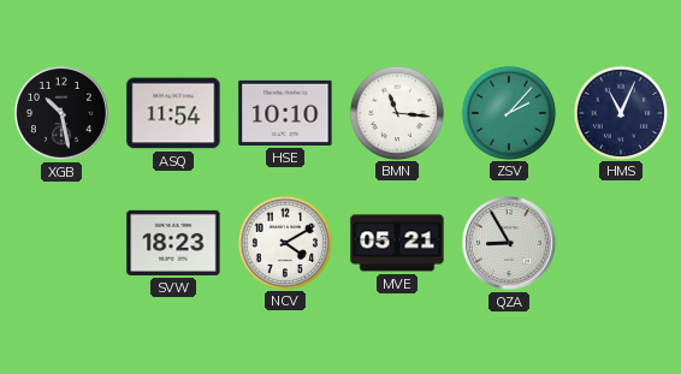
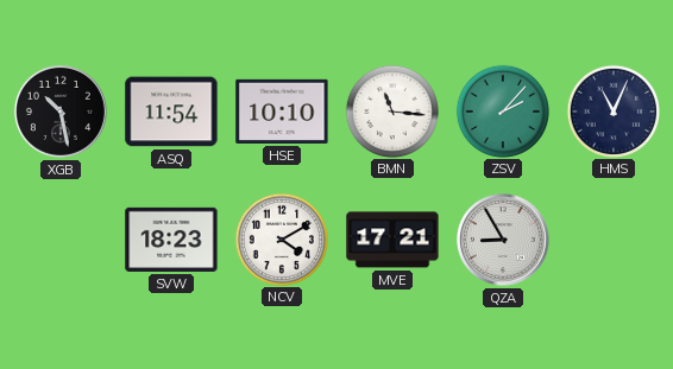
MVE: 05:21 -> 17:21
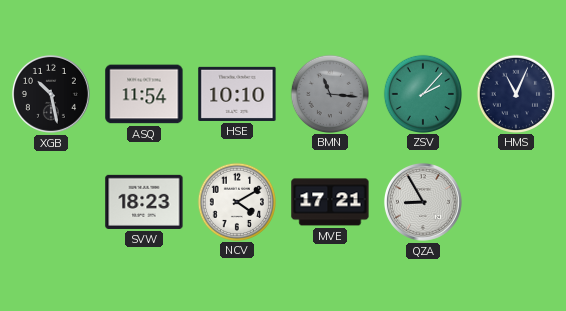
BMN dial: white -> grey
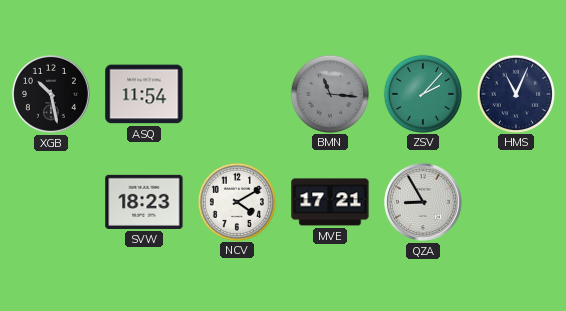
HSE: 10:10 -> none
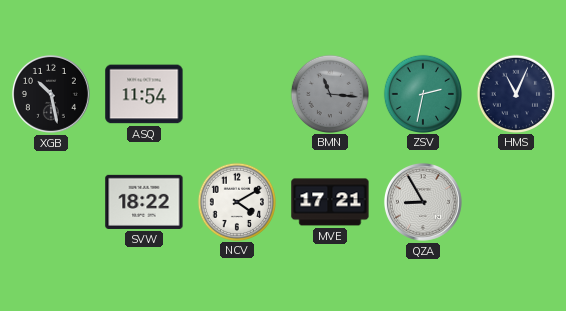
ZSV: 2:07 -> 2:32
SVW: 18:23 -> 18:22
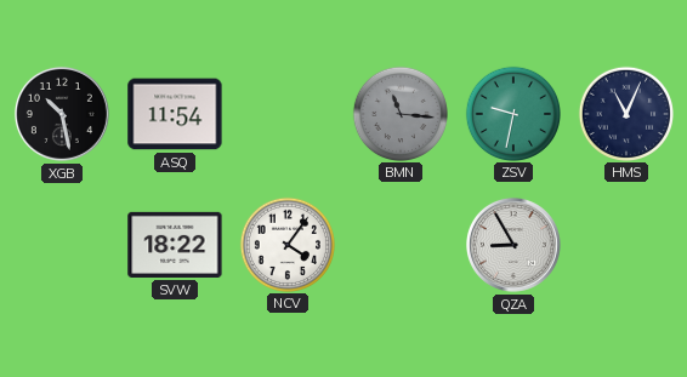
ZSV: 2:32 -> 9:32
NCV: 4:10 -> 4:06
MVE: 17:21 -> none
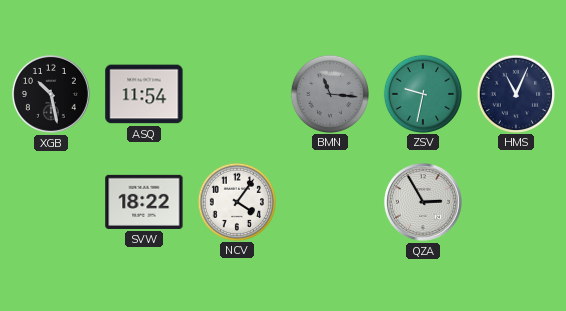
QZA: 8:55 -> 2:55
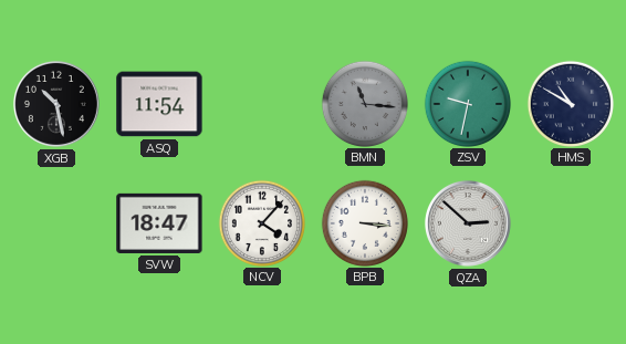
HMS: 11:04 -> 10:50
SVW: 18:22 -> 18:47
NCV: 4:06 -> 4:07
BPB: none -> 3:16
QZA: 2:55 -> 2:52
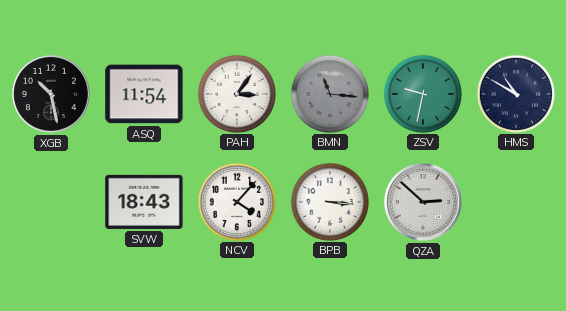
PAH: none -> 3:06
SVW: 18:47 -> 18:43
